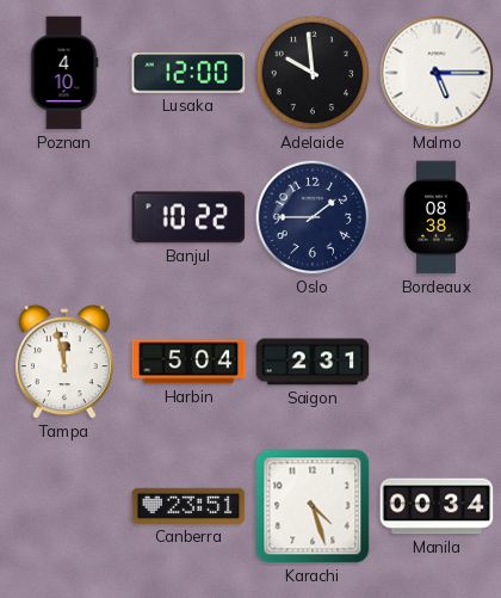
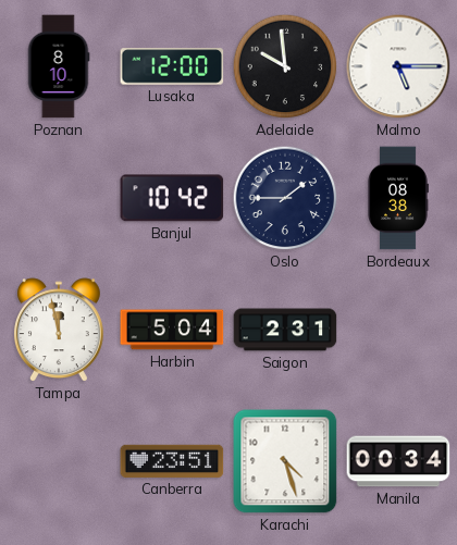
Poznan: 4:10 -> 8:10
Banjul: 10:22 -> 10:42
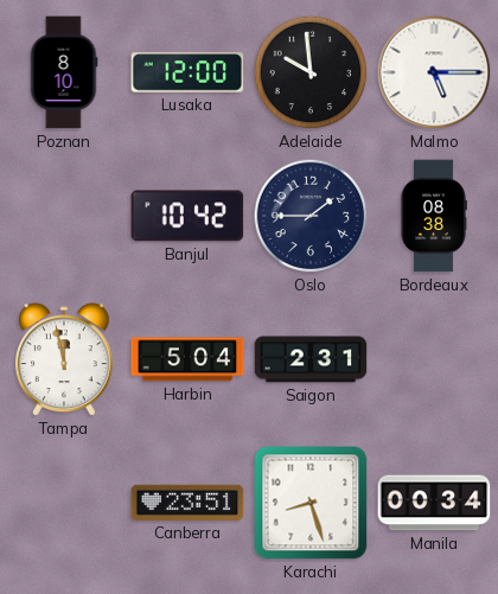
Karachi: 4:27 -> 8:27
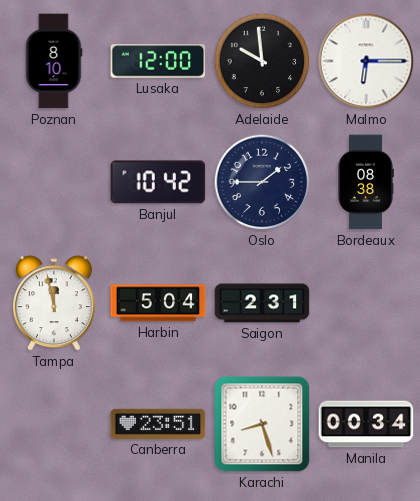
Malmo: 5:15 -> 6:15
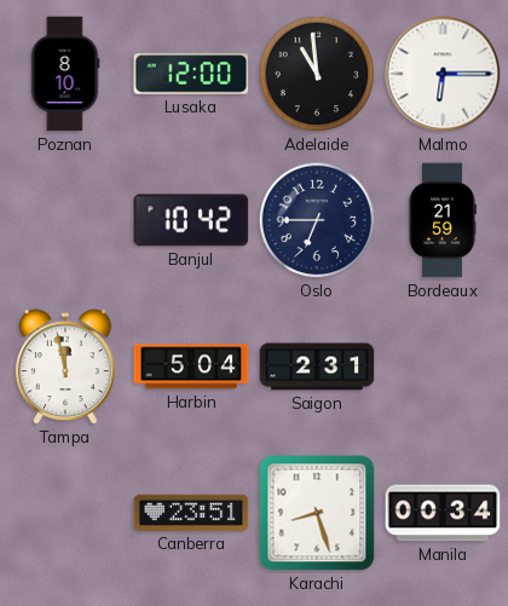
Adelaide: 9:59 -> 10:59
Oslo: 1:45 -> 6:45
Bordeaux: 08:38 -> 21:59
